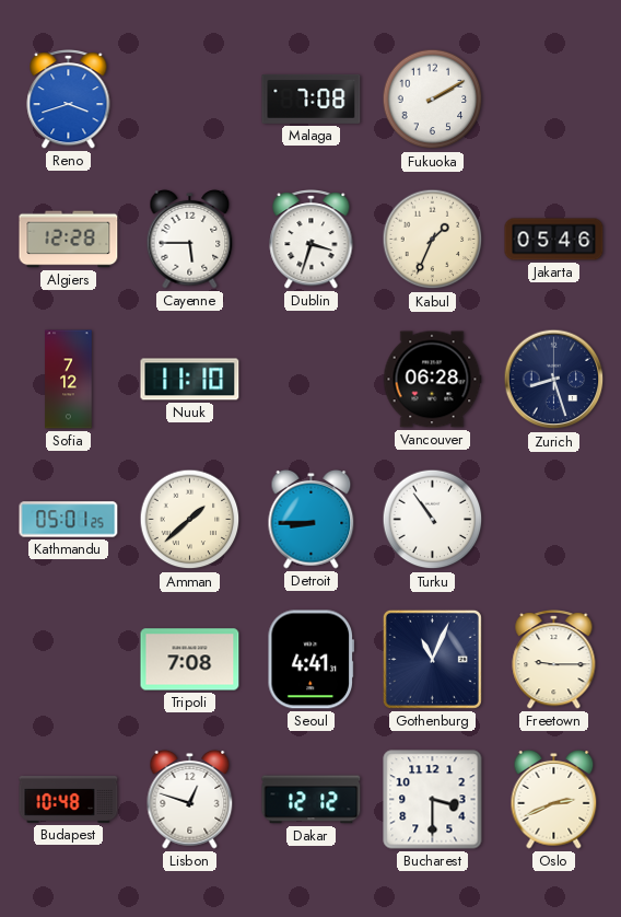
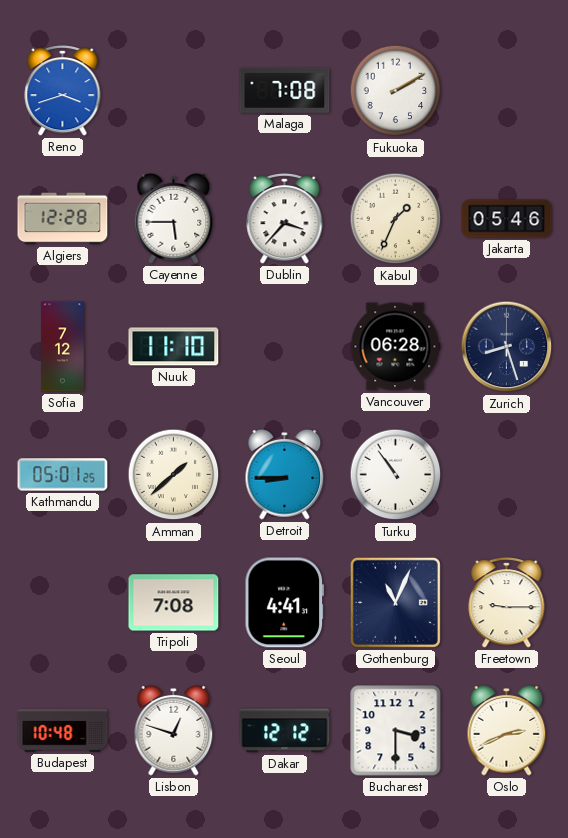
Dublin: 3:33 -> 3:37
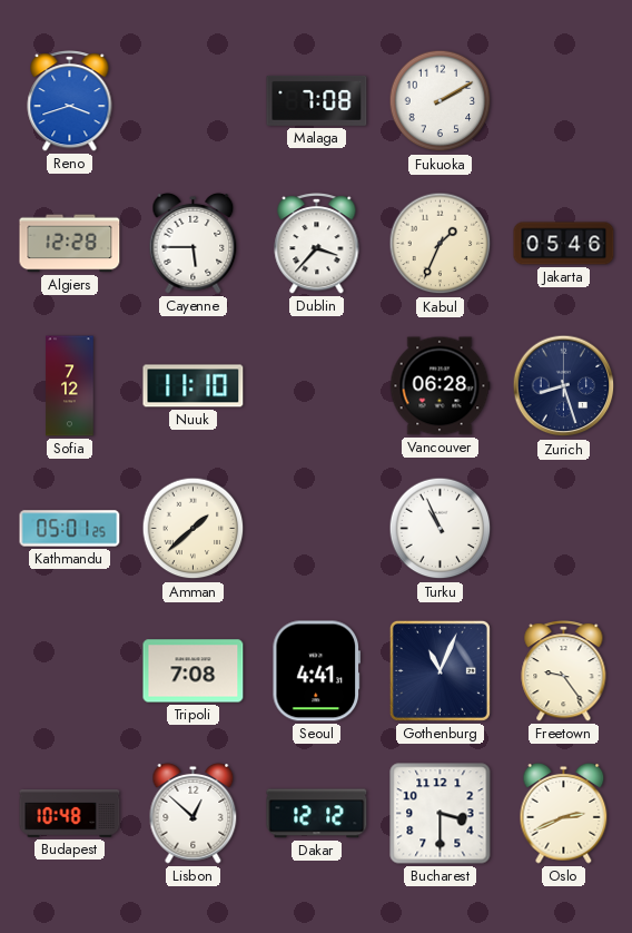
Detroit: 8:45 -> none
Turku: 10:54 -> 10:56
Freetown: 9:15 -> 9:24
Lisbon: 12:48 -> 12:52
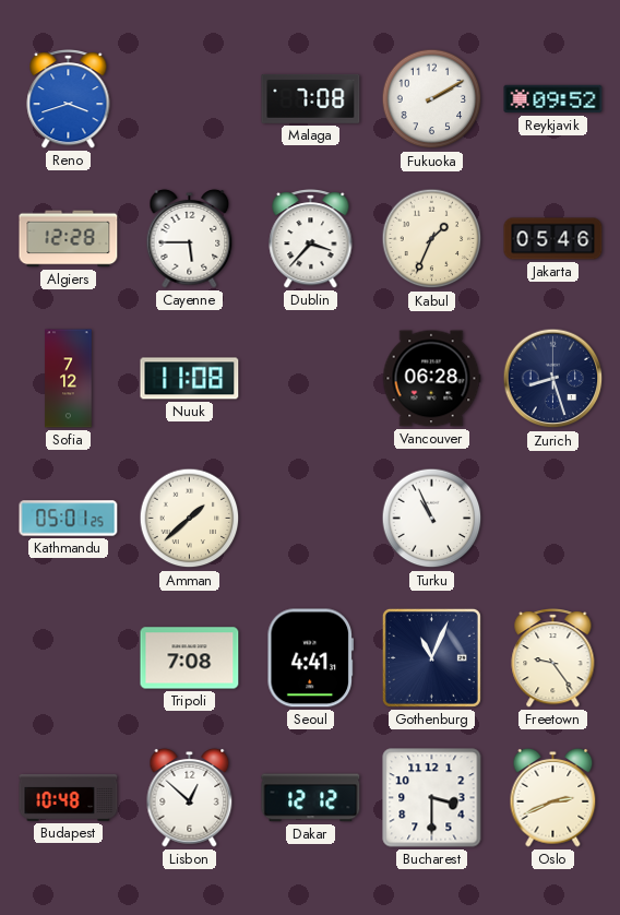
Reykjavik: none -> 09:52
Nuuk: 11:10 -> 11:08
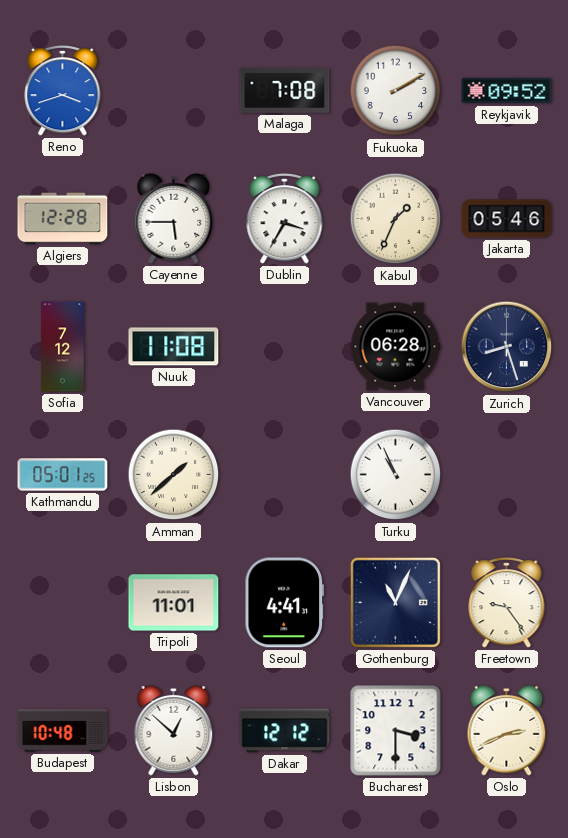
Dublin: 3:37 -> 3:35
Tripoli: 7:08 -> 11:01
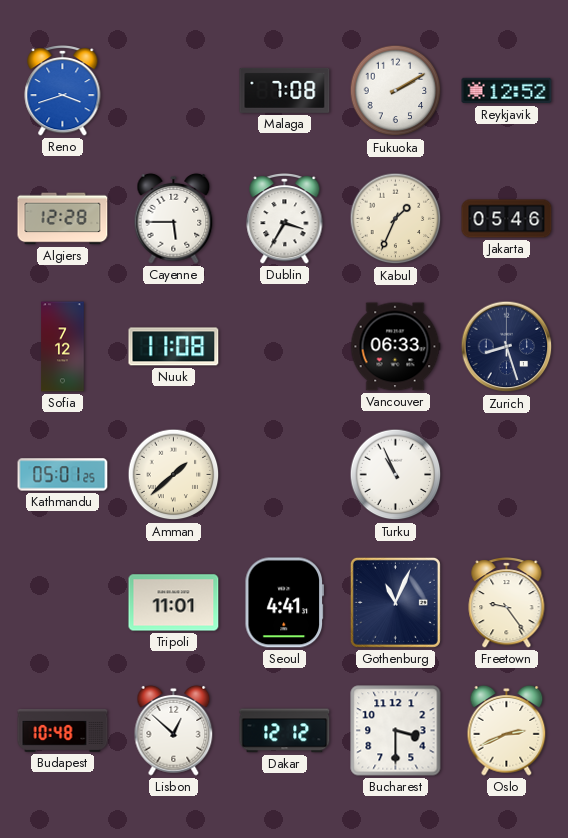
Reykjavik: 09:52 -> 12:52
Vancouver: 06:28 -> 06:33
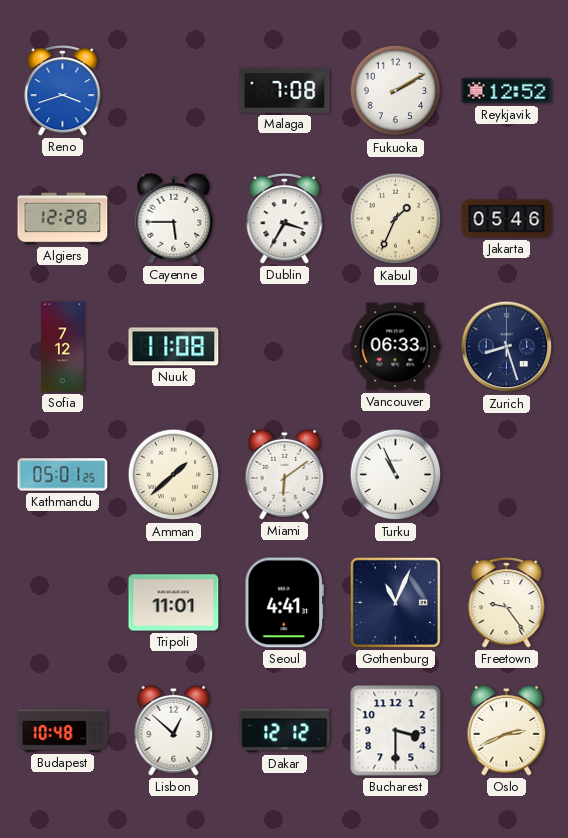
Miami: none -> 6:09
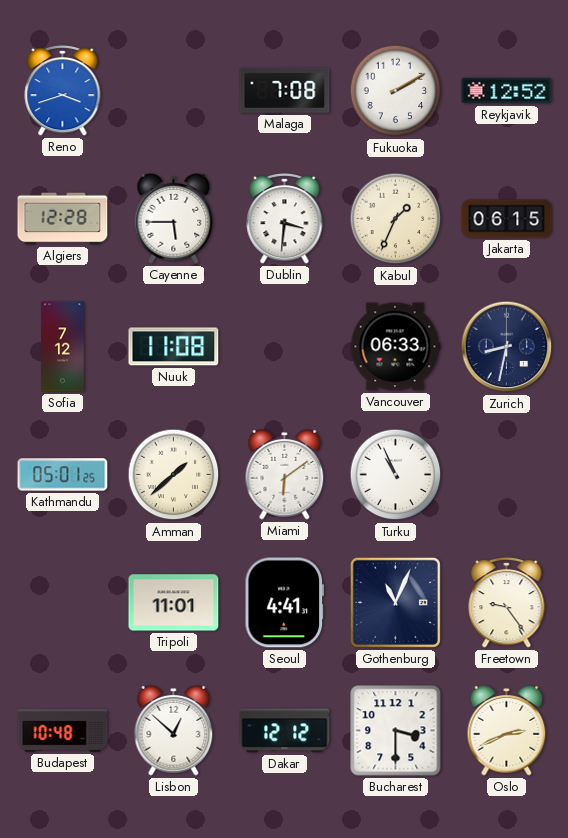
Dublin: 3:35 -> 3:31
Jakarta: 05:46 -> 06:15
Zurich: 8:27 -> 8:32
